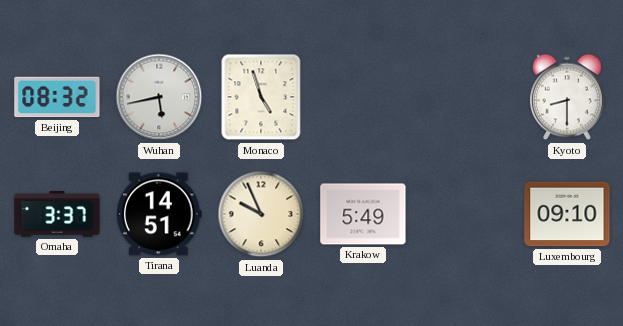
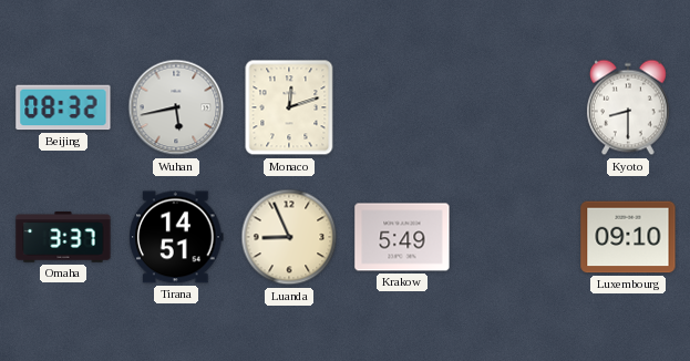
Monaco: 4:57 -> 12:12
Luanda: 9:56 -> 8:56
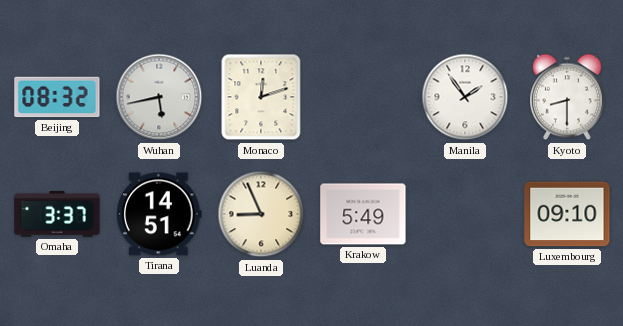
Manila: none -> 1:54
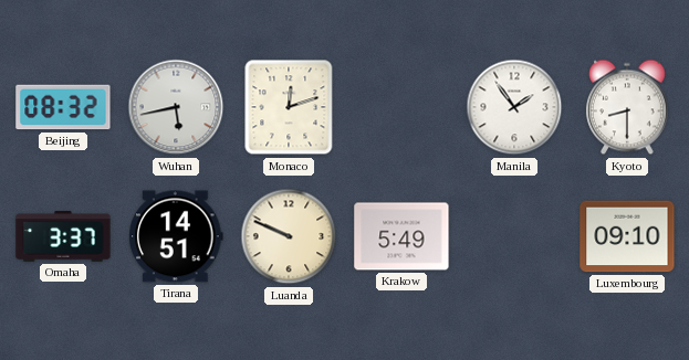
Luanda: 8:56 -> 9:49
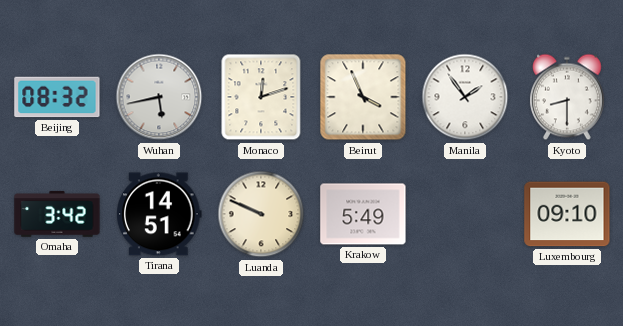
Beirut: none -> 3:56
Omaha: 3:37 -> 3:42
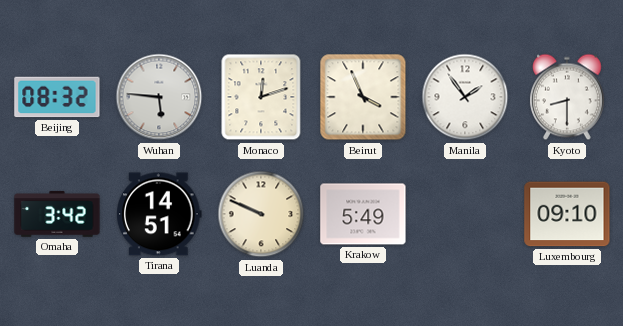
Wuhan: 5:43 -> 5:46
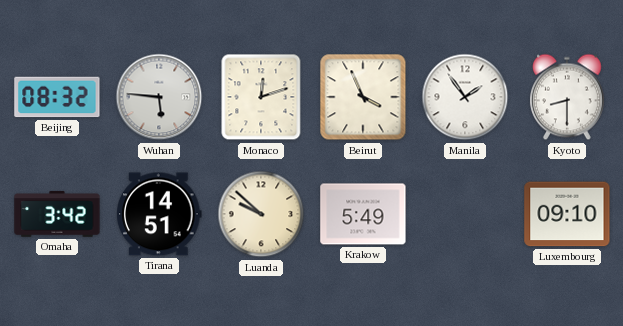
Luanda: 9:49 -> 9:52
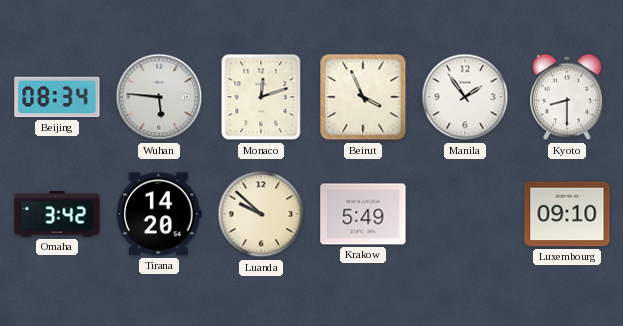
Beijing: 08:32 -> 08:34
Tirana: 14:51 -> 14:20
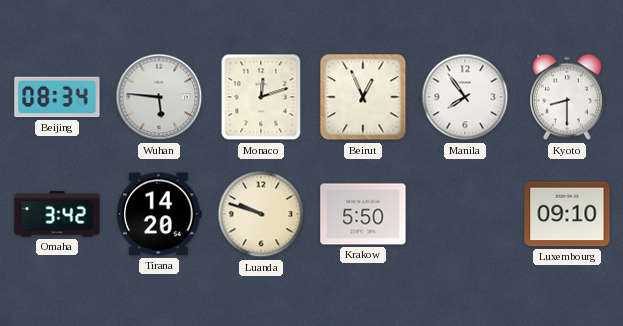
Beirut: 3:56 -> 12:56
Manila: 1:54 -> 7:54
Luanda: 9:52 -> 9:48
Krakow: 5:49 -> 5:50
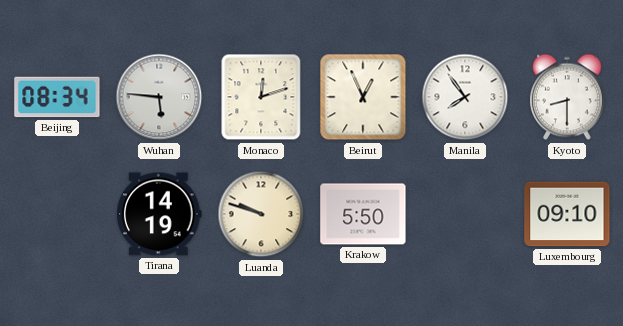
Omaha: 3:42 -> none
Tirana: 14:20 -> 14:19
